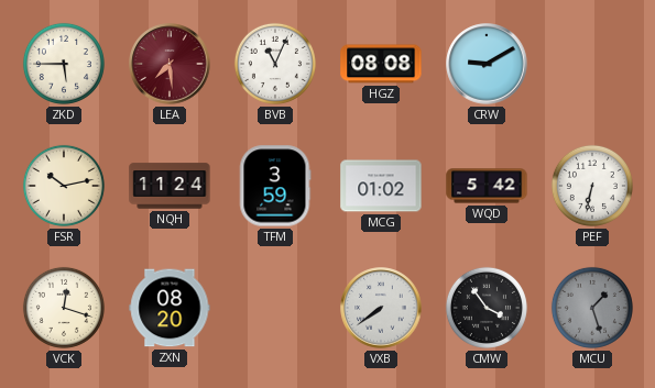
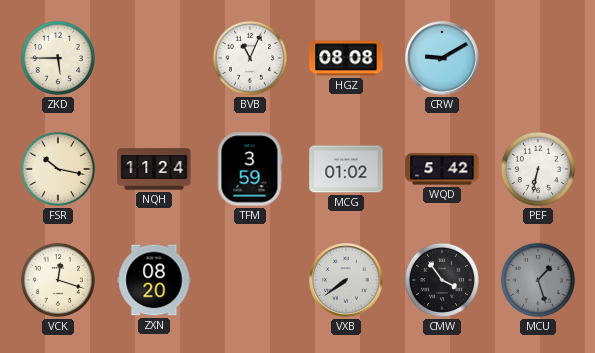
LEA: 7:29 -> none
FSR: 10:13 -> 10:17
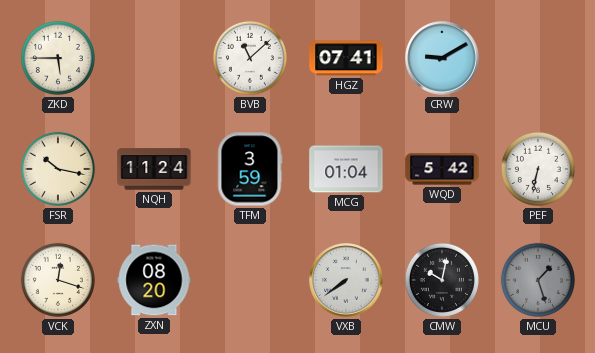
BVB: 11:04 -> 11:08
HGZ: 08:08 -> 07:41
MCG: 01:02 -> 01:04
CMW: 3:54 -> 10:02
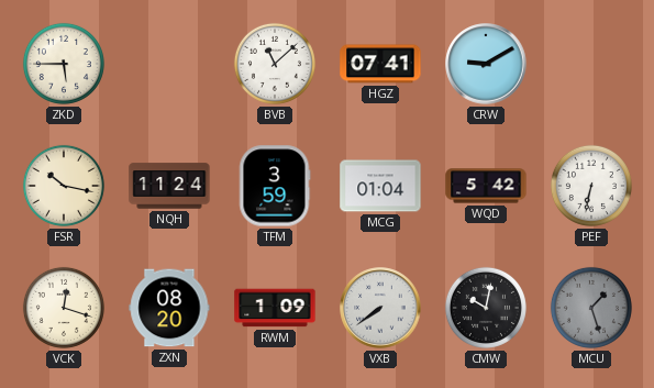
RWM: none -> 1:09
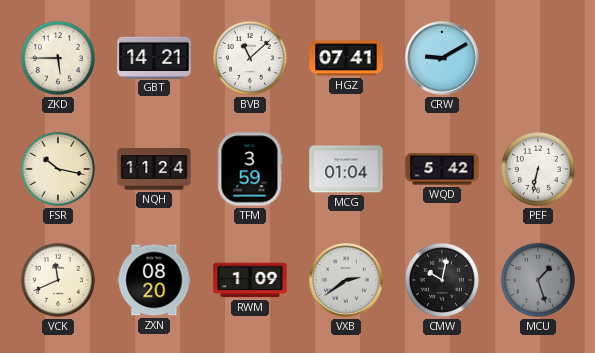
GBT: none -> 14:21
VCK: 12:18 -> 11:41
VXB: 7:39 -> 2:39
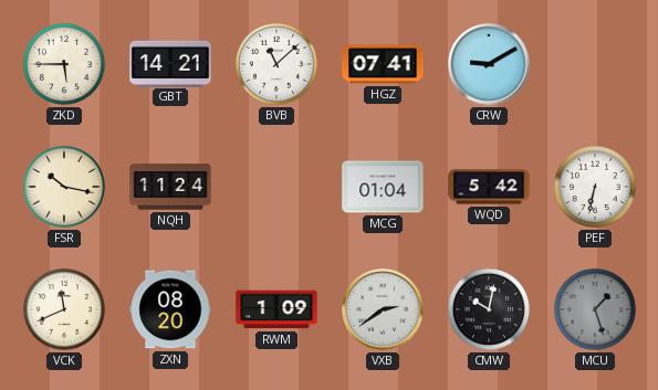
TFM: 3:59 -> none
